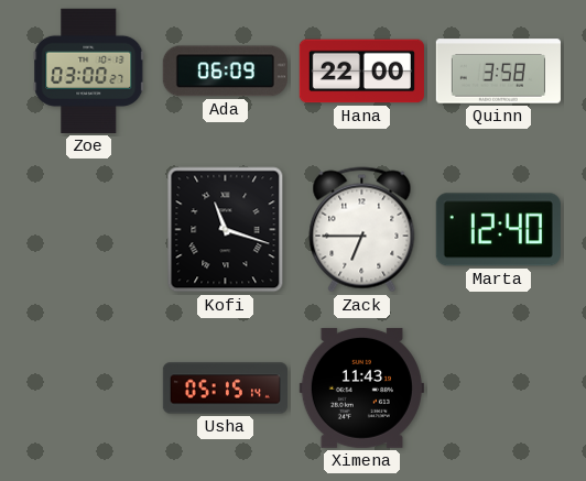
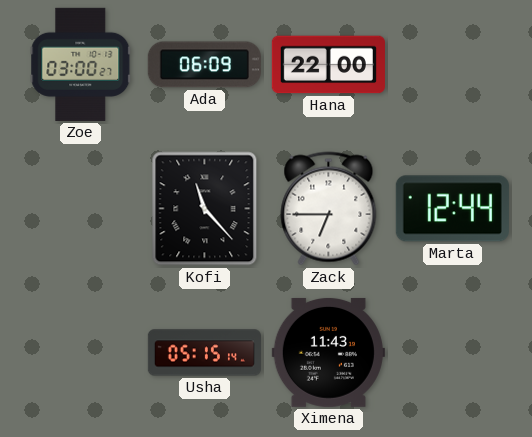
Quinn: 3:58 -> none
Kofi: 11:18 -> 11:23
Marta: 12:40 -> 12:44
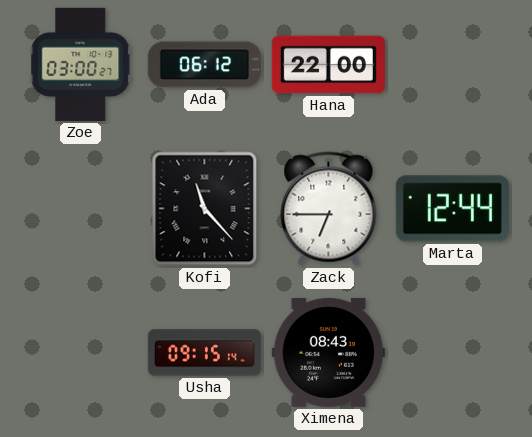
Ada: 06:09 -> 06:12
Usha: 05:15 -> 09:15
Ximena: 11:43 -> 08:43
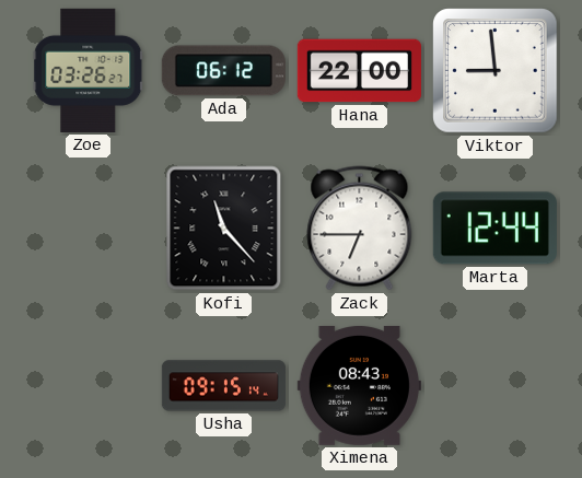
Zoe: 03:00 -> 03:26
Viktor: none -> 8:59
